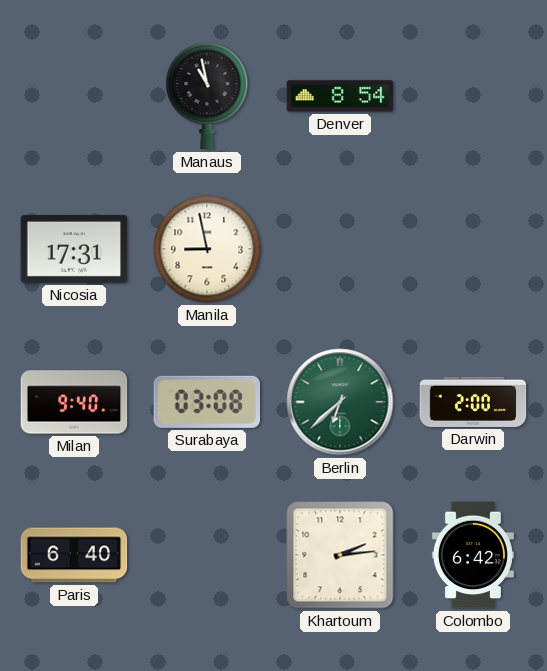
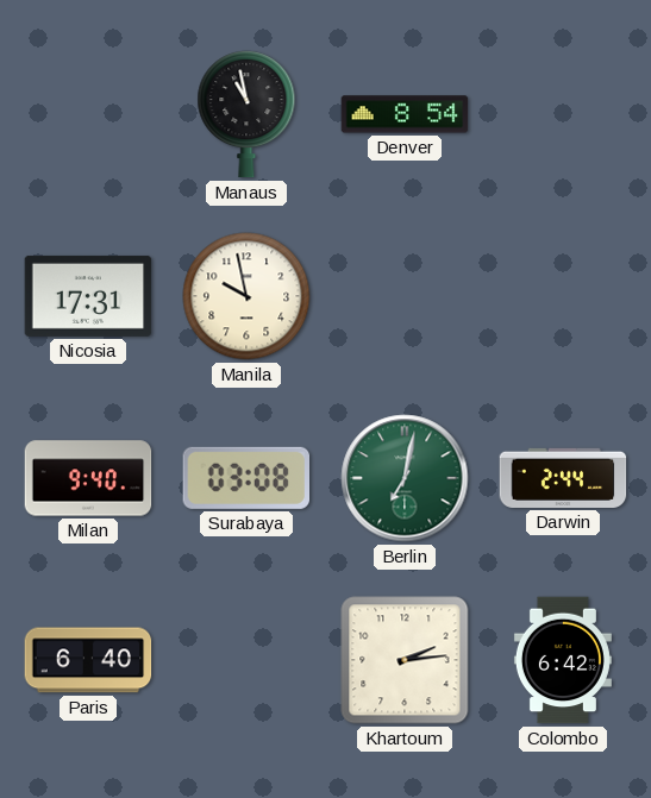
Manila: 8:58 -> 9:58
Berlin: 6:38 -> 7:02
Darwin: 2:00 -> 2:44
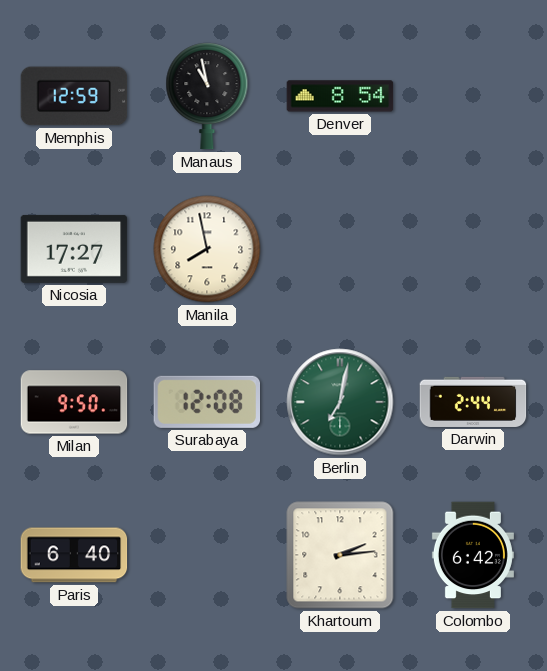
Memphis: none -> 12:59
Nicosia: 17:31 -> 17:27
Manila: 9:58 -> 7:58
Milan: 9:40 -> 9:50
Surabaya: 03:08 -> 12:08
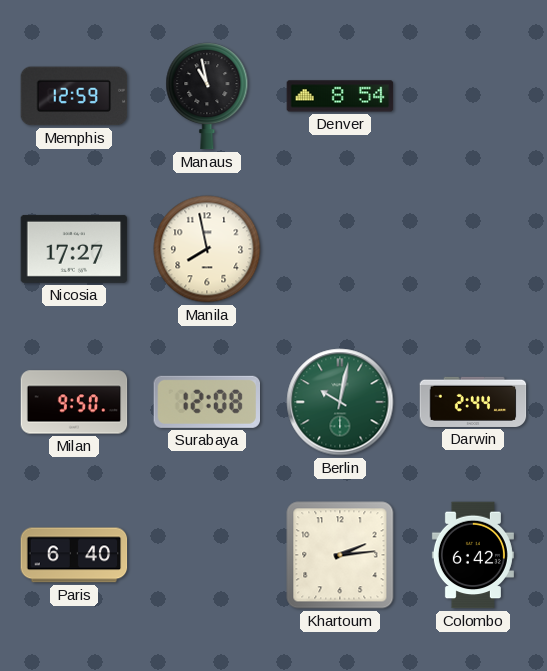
Berlin: 7:02 -> 10:02
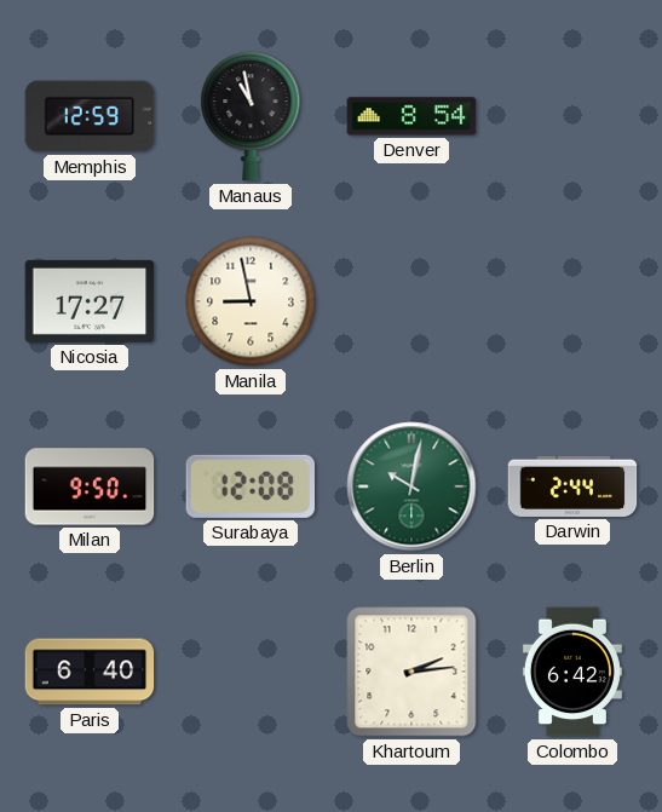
Manila: 7:58 -> 8:58
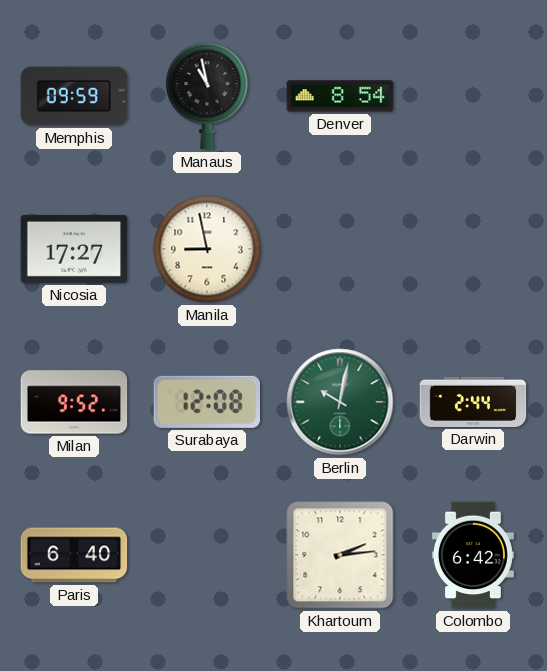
Memphis: 12:59 -> 09:59
Milan: 9:50 -> 9:52
